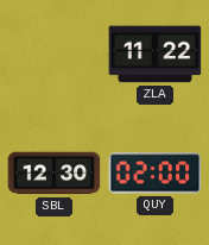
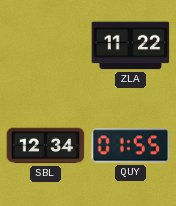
SBL: 12:30 -> 12:34
QUY: 02:00 -> 01:55
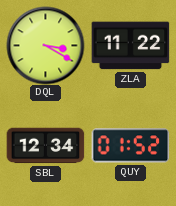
DQL: none -> 3:20
QUY: 01:55 -> 01:52
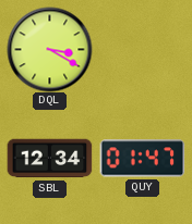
ZLA: 11:22 -> none
QUY: 01:52 -> 01:47
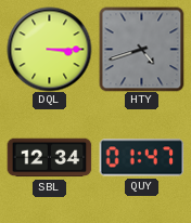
DQL: 3:20 -> 3:15
HTY: none -> 4:42
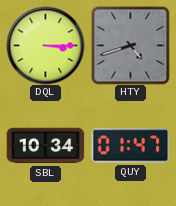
SBL: 12:34 -> 10:34
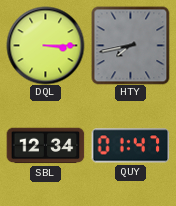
HTY: 4:42 -> 7:43
SBL: 10:34 -> 12:34
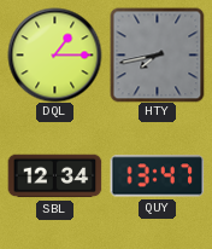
DQL: 3:15 -> 1:15
QUY: 01:47 -> 13:47
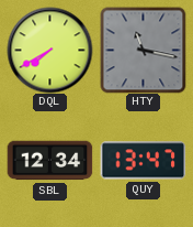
DQL: 1:15 -> 7:40
HTY: 7:43 -> 11:17
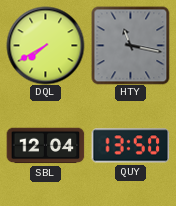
SBL: 12:34 -> 12:04
QUY: 13:47 -> 13:50
